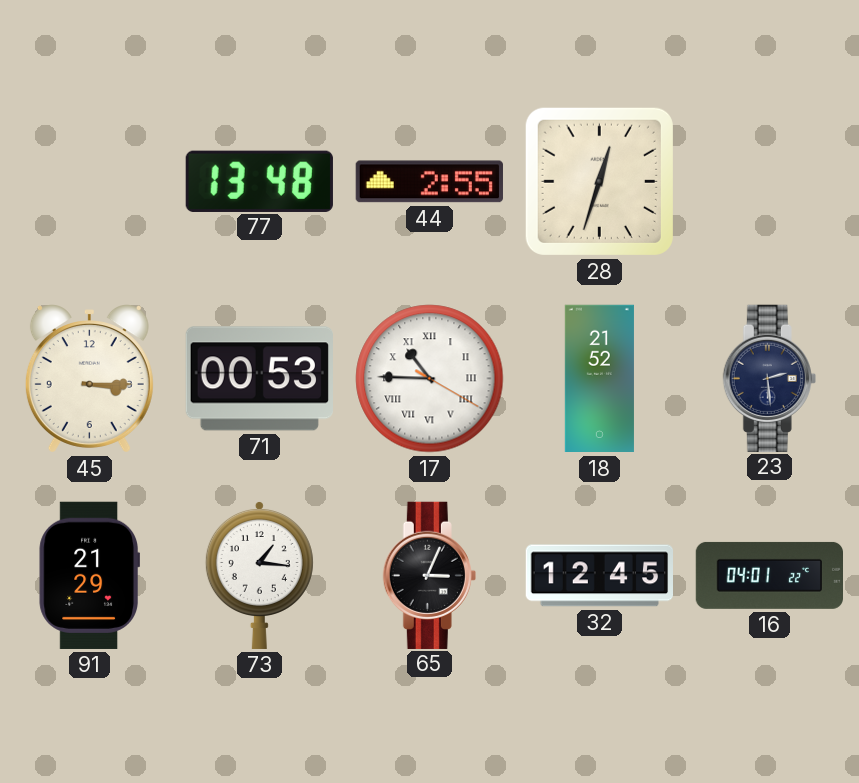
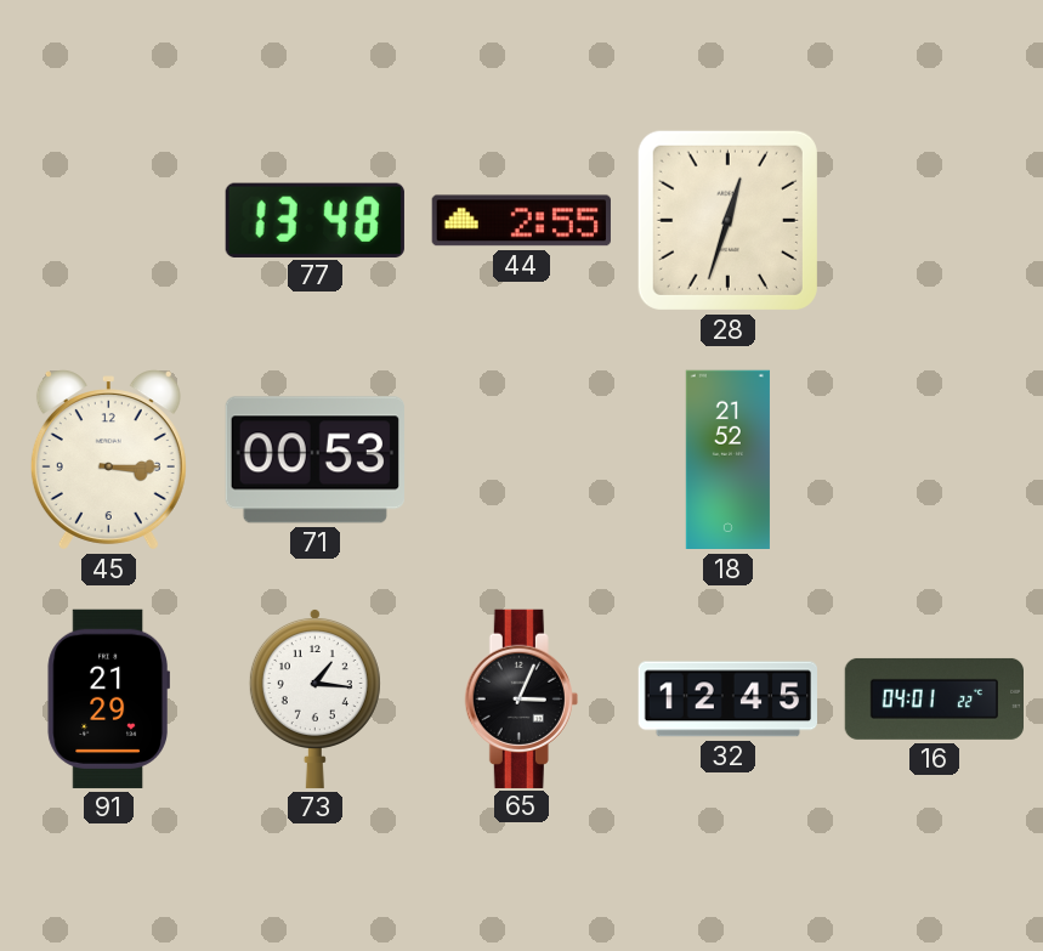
17: 10:45 -> none
23: 2:29 -> none
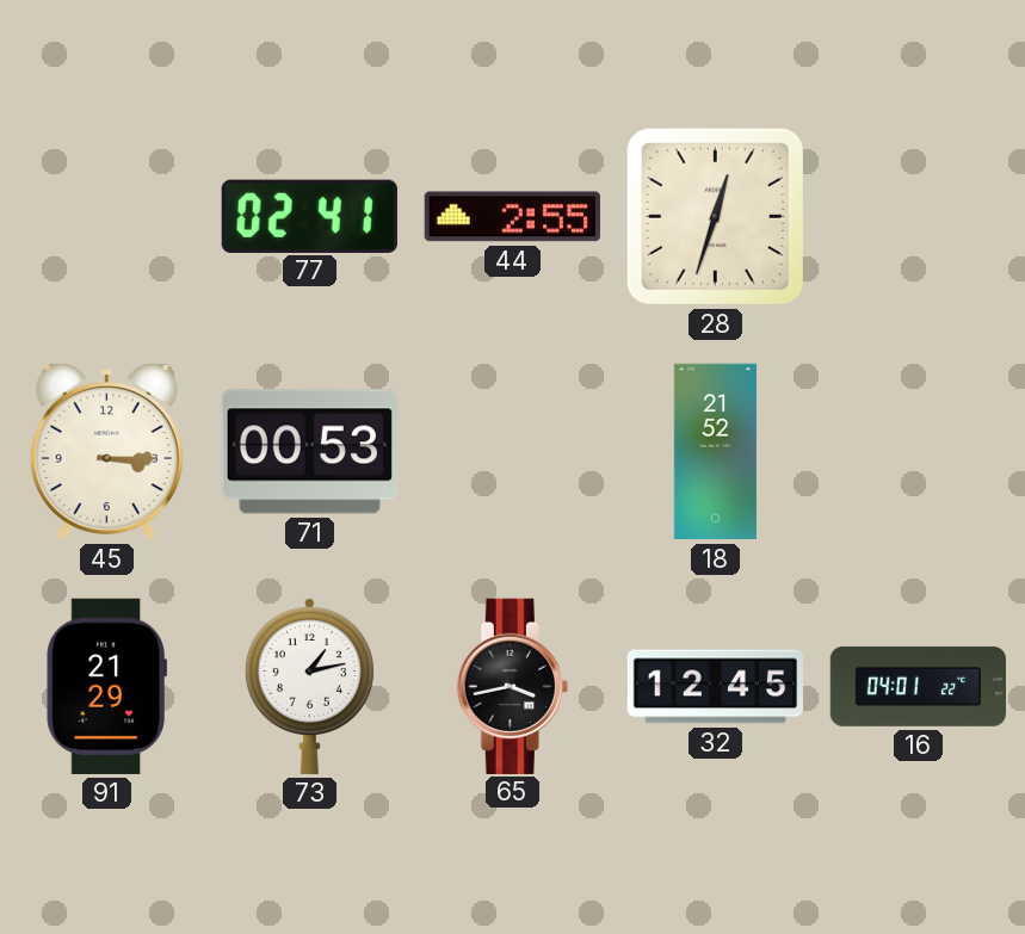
77: 13:48 -> 02:41
73: 1:16 -> 1:13
65: 3:04 -> 3:43
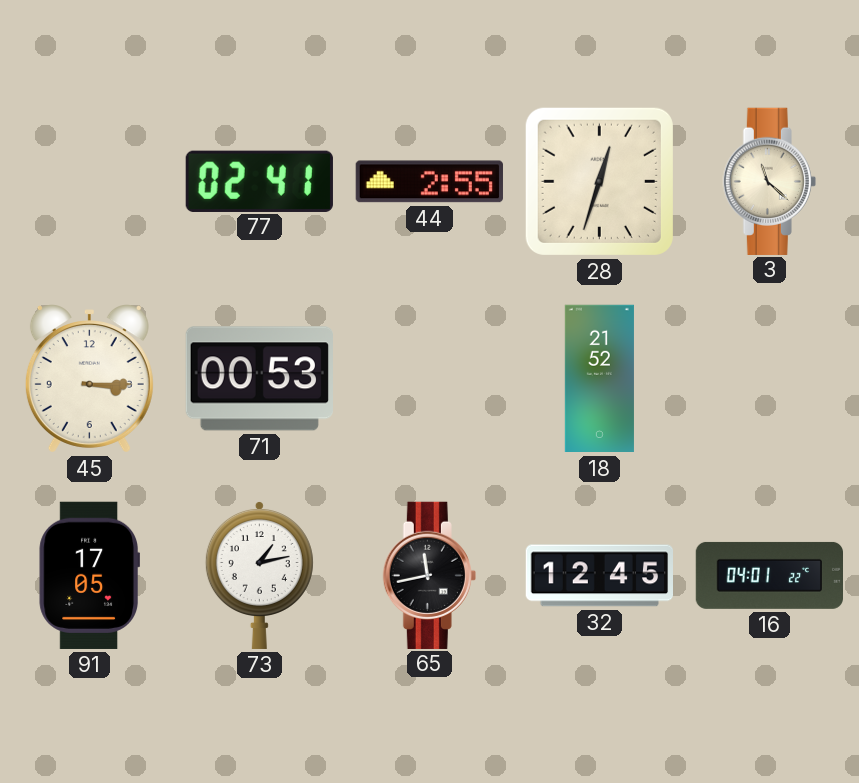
3: none -> 11:22
91: 21:29 -> 17:05
65: 3:43 -> 11:43
